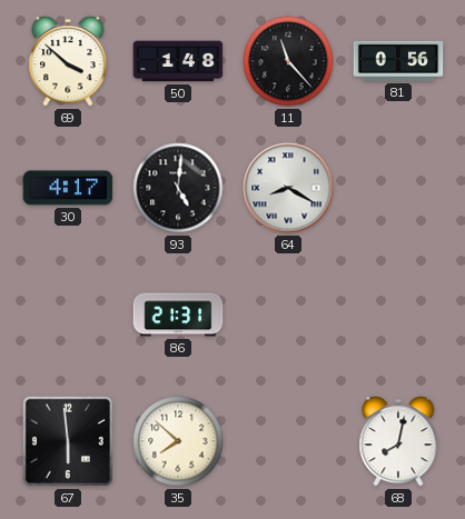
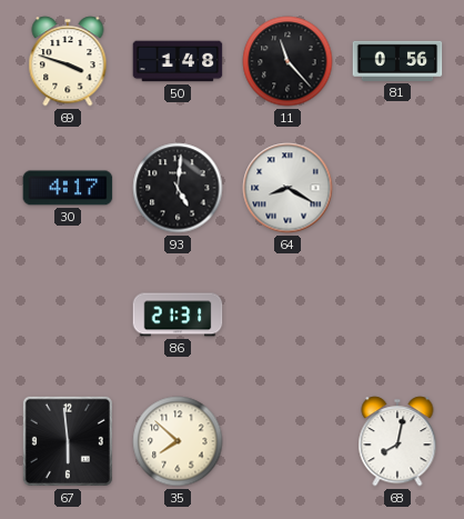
69: 3:52 -> 3:48
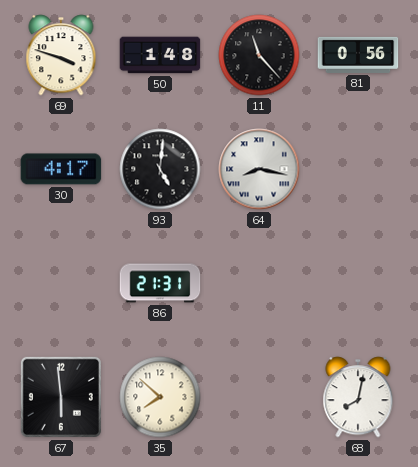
64: 8:20 -> 8:17
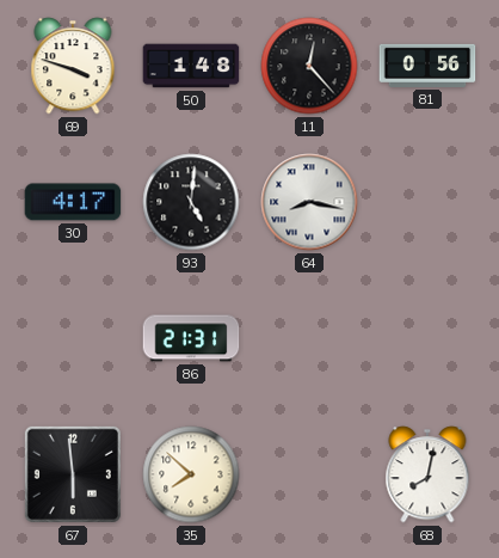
11: 11:23 -> 12:23
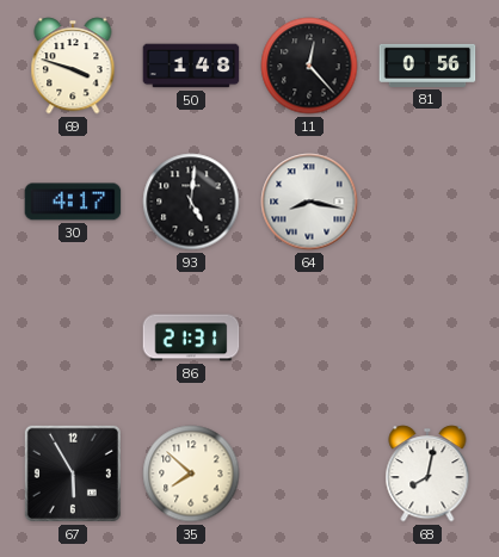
67: 5:59 -> 5:55
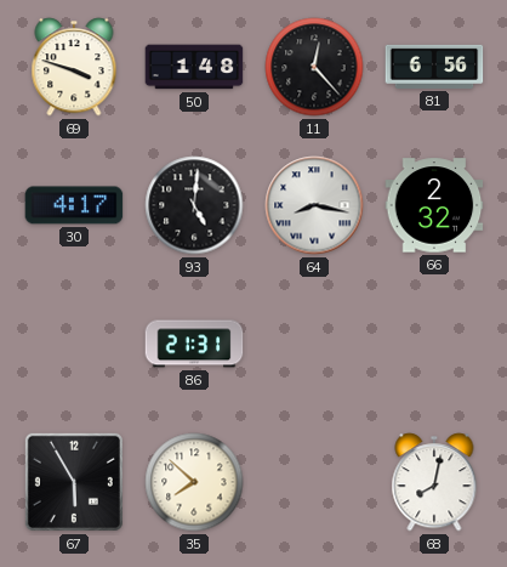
81: 0:56 -> 6:56
66: none -> 2:32
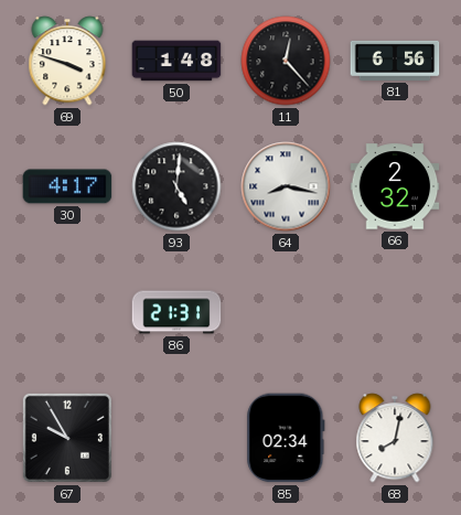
67: 5:55 -> 9:55
35: 7:52 -> none
85: none -> 02:34
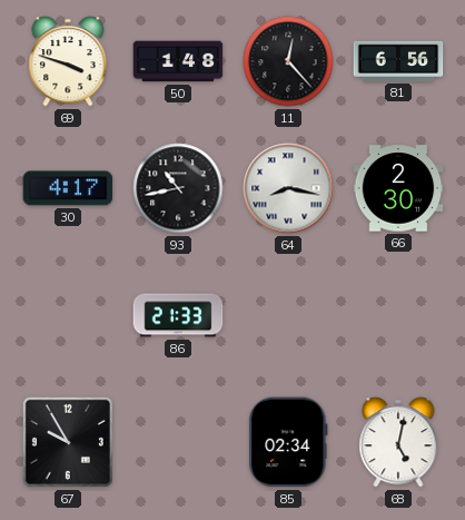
93: 5:01 -> 10:43
66: 2:32 -> 2:30
86: 21:31 -> 21:33
68: 8:02 -> 5:02
